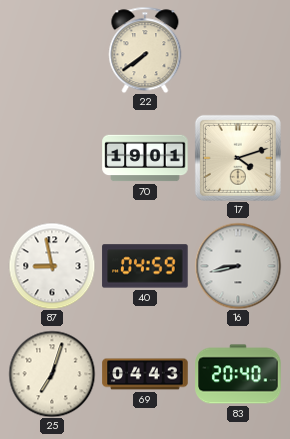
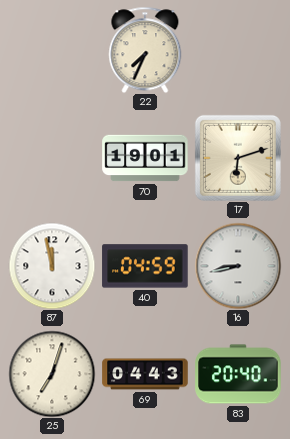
22: 7:39 -> 7:34
17: 4:12 -> 6:12
87: 8:58 -> 11:58
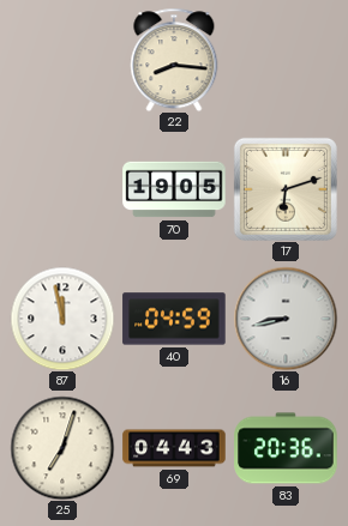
22: 7:34 -> 8:16
70: 19:01 -> 19:05
83: 20:40 -> 20:36
